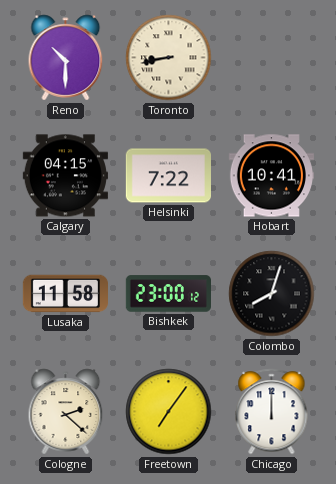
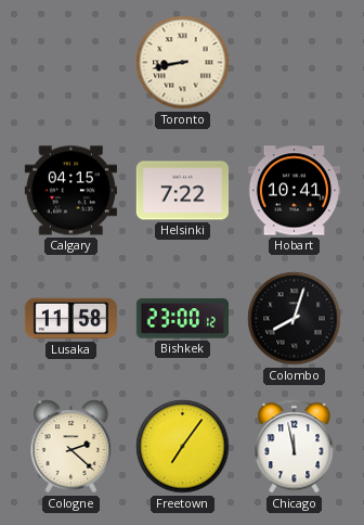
Reno: 10:30 -> none
Chicago: 12:00 -> 11:58
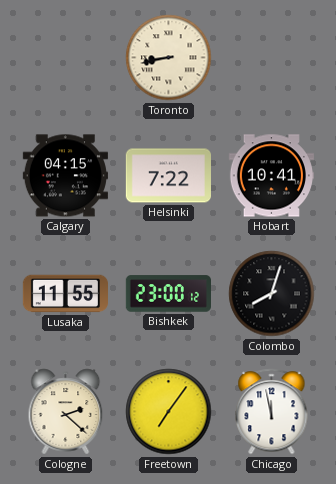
Lusaka: 11:58 -> 11:55
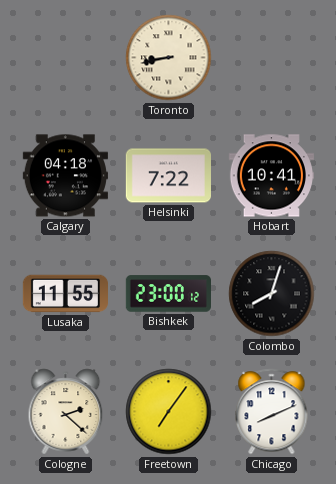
Calgary: 04:15 -> 04:18
Chicago: 11:58 -> 8:11
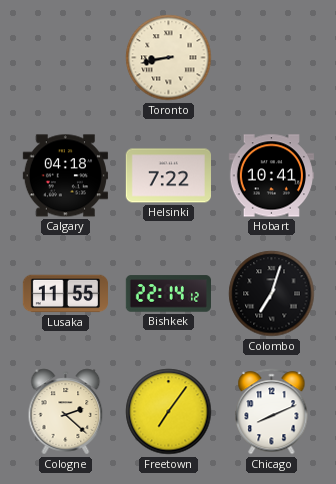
Bishkek: 23:00 -> 22:14
Colombo: 8:03 -> 7:03
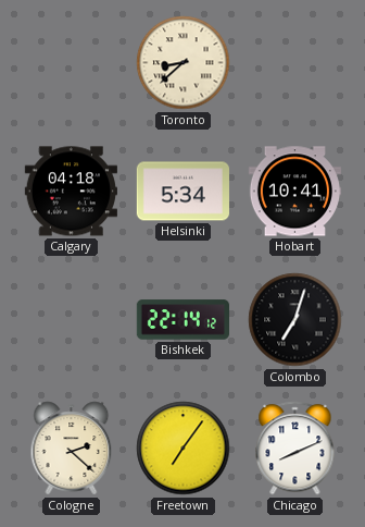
Toronto: 8:43 -> 8:38
Helsinki: 7:22 -> 5:34
Lusaka: 11:55 -> none
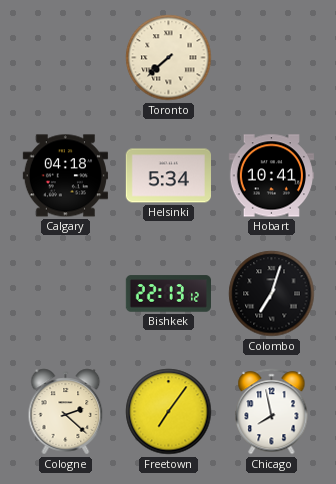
Toronto: 8:38 -> 7:38
Bishkek: 22:14 -> 22:13
Chicago: 8:11 -> 7:58
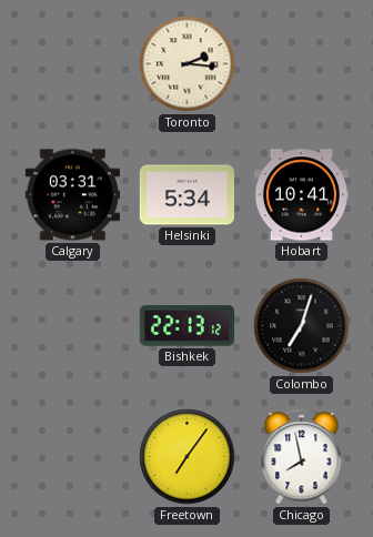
Toronto: 7:38 -> 2:16
Calgary: 04:18 -> 03:31
Cologne: 2:22 -> none
